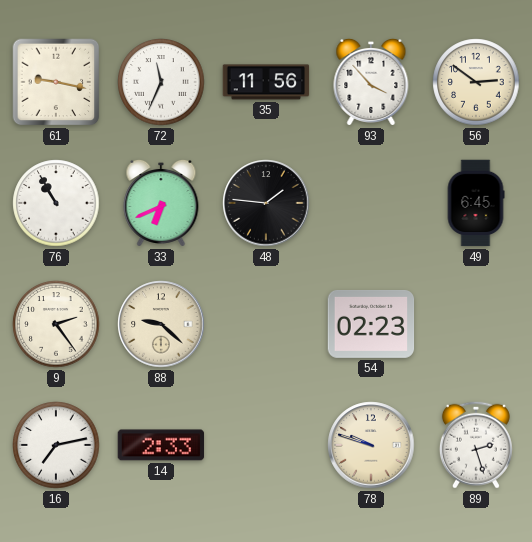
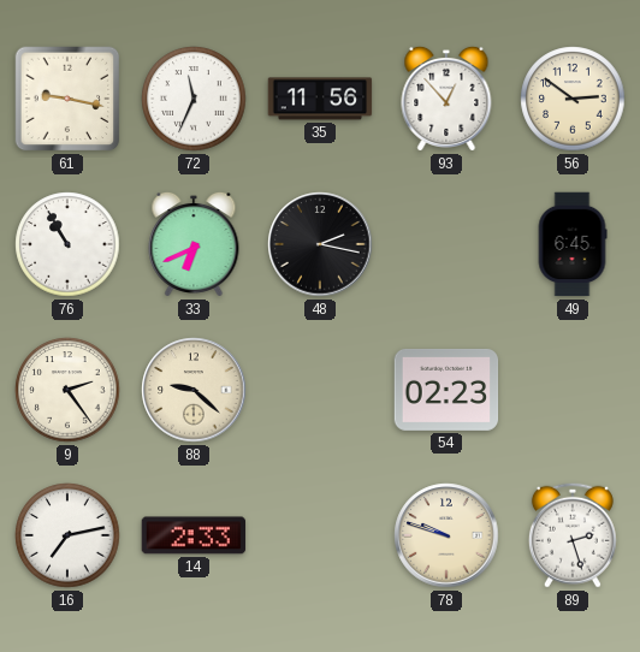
93: 3:53 -> 12:53
48: 1:46 -> 2:17
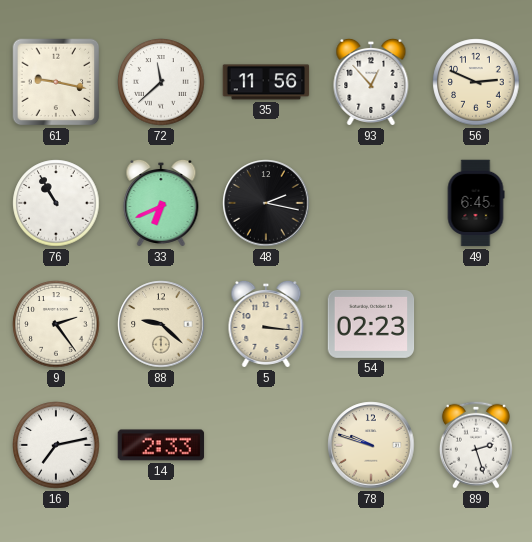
72: 11:34 -> 11:38
56: 2:51 -> 2:49
5: none -> 3:16
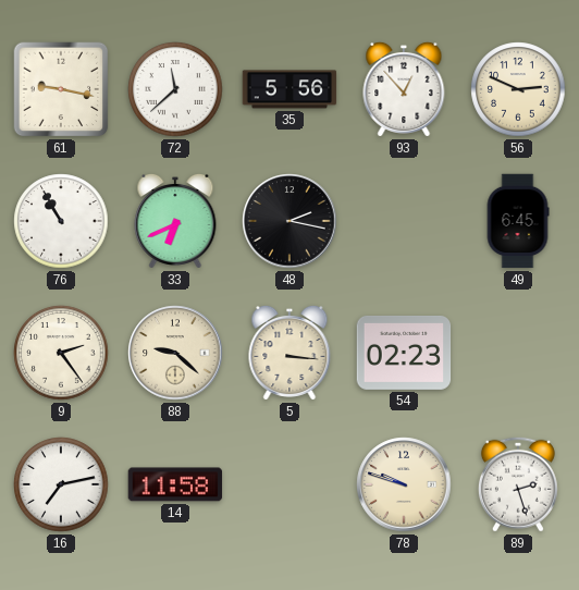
35: 11:56 -> 5:56
14: 2:33 -> 11:58
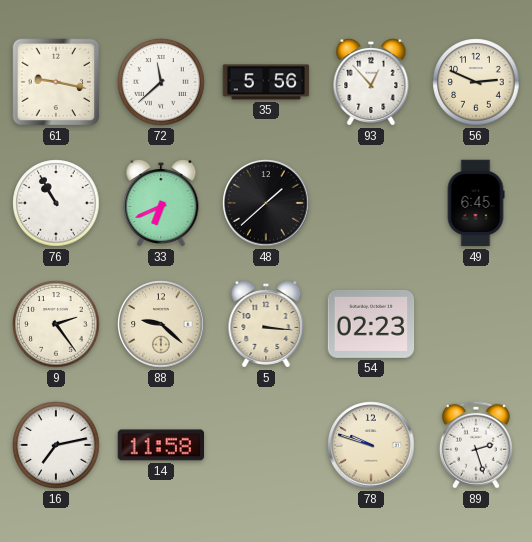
48: 2:17 -> 1:38
